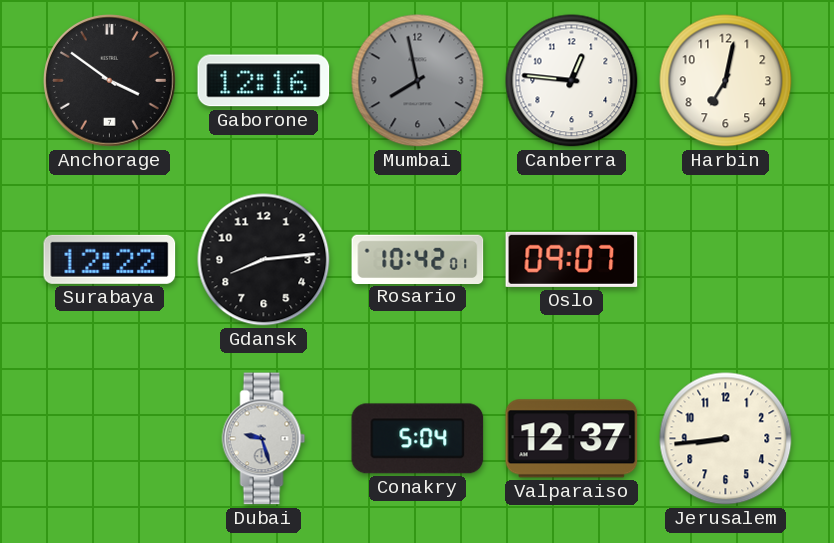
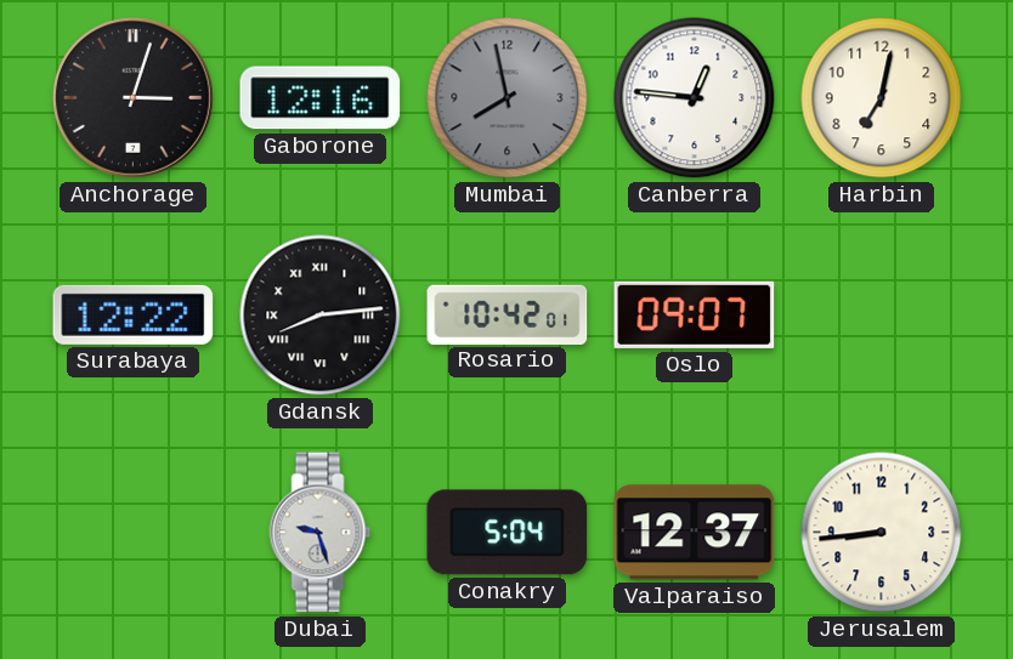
Anchorage: 3:51 -> 3:03
Gdansk numerals: Arabic -> Roman
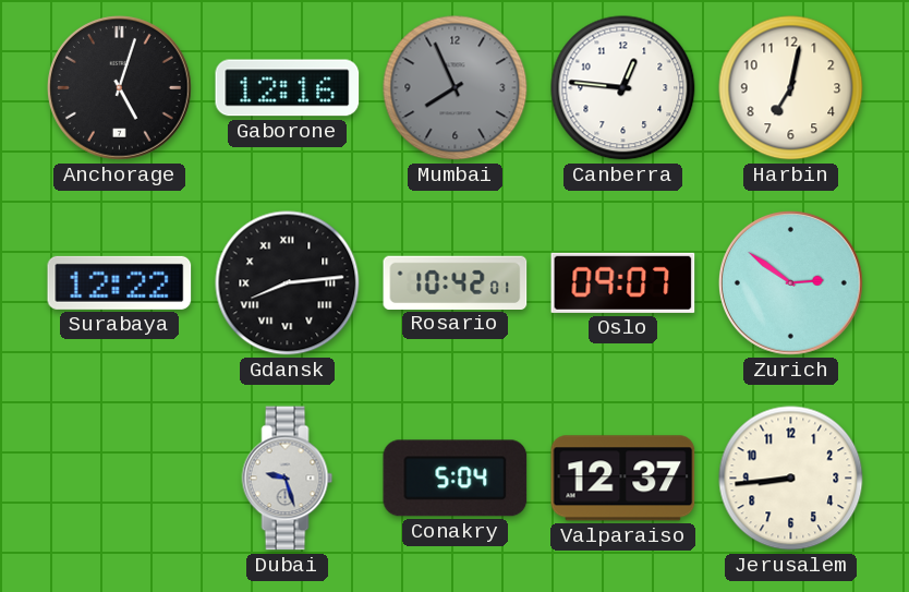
Anchorage: 3:03 -> 5:03
Mumbai: 7:58 -> 7:56
Zurich: none -> 2:51
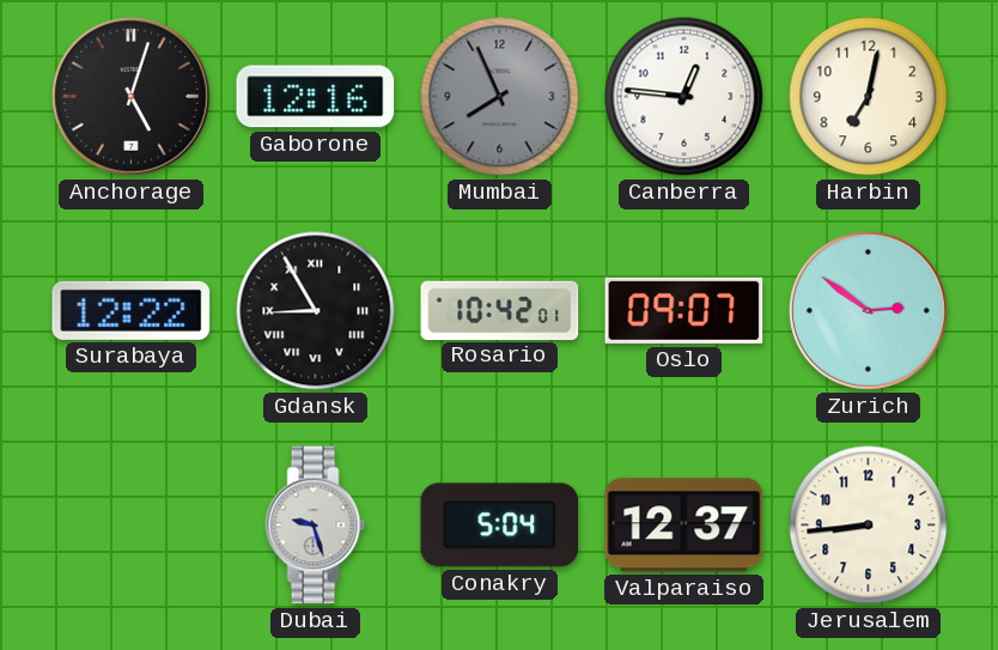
Gdansk: 8:14 -> 8:55
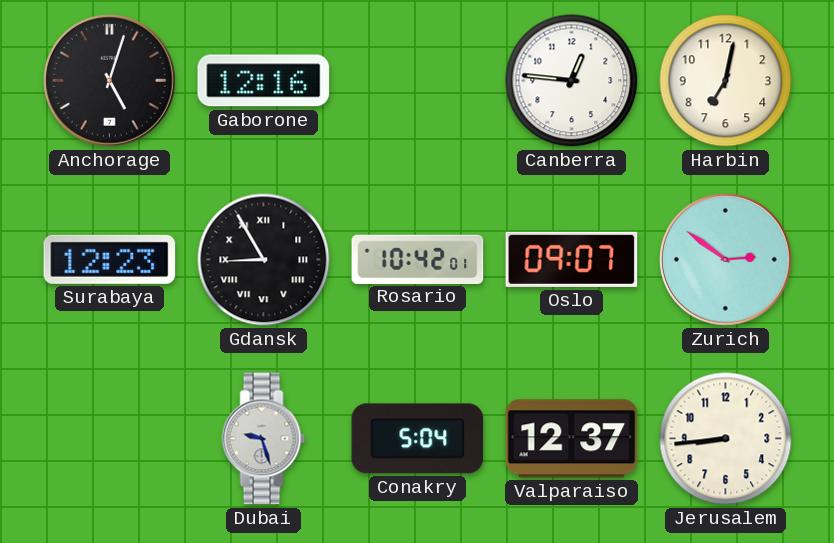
Mumbai: 7:56 -> none
Surabaya: 12:22 -> 12:23
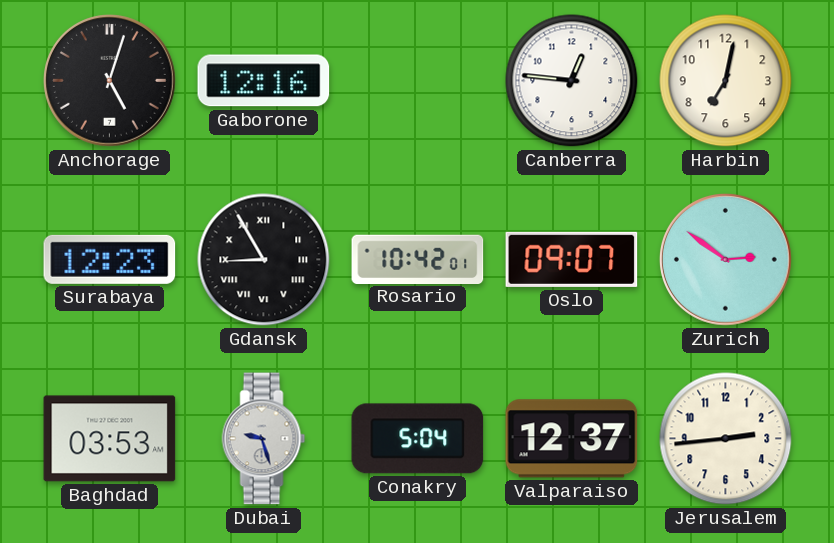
Baghdad: none -> 03:53
Jerusalem: 8:44 -> 2:44
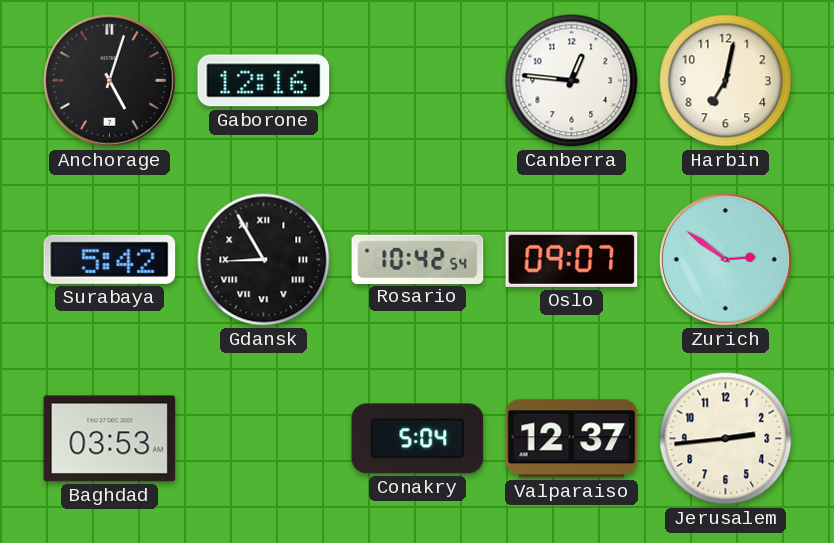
Surabaya: 12:23 -> 5:42
Rosario: 10:42:01 -> 10:42:54
Dubai: 9:27 -> none
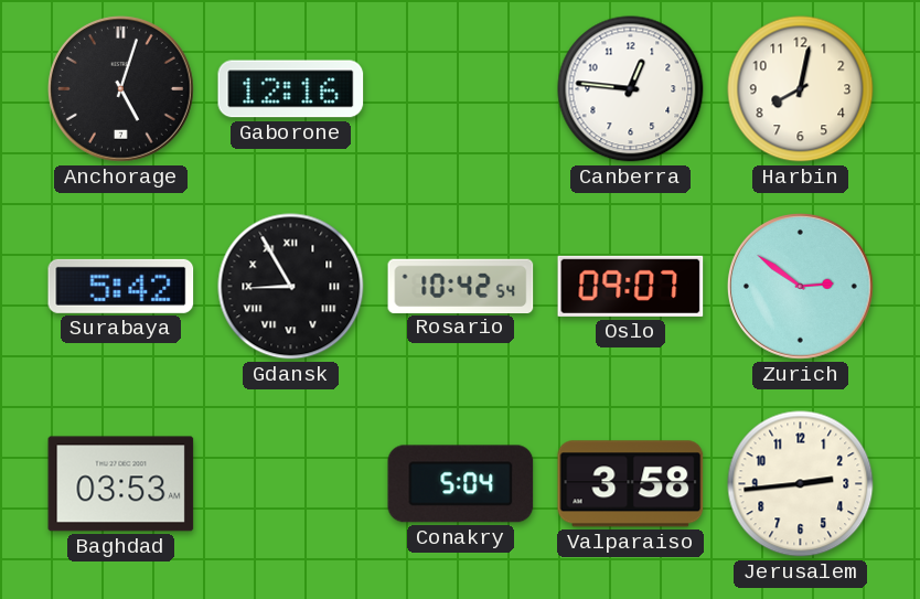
Harbin: 7:02 -> 8:02
Valparaiso: 12:37 -> 3:58
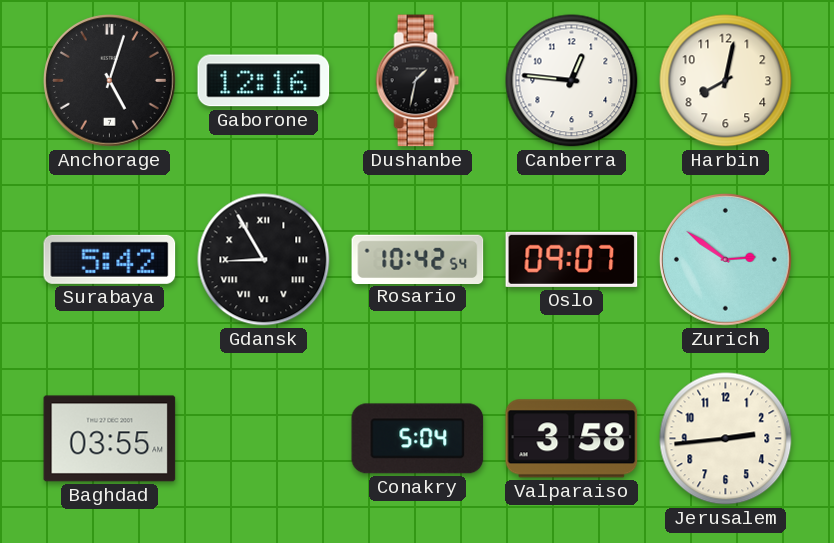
Dushanbe: none -> 1:32
Baghdad: 03:53 -> 03:55
